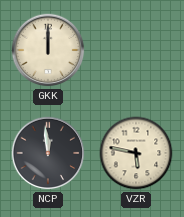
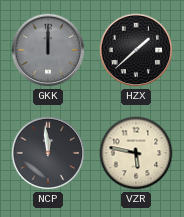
GKK dial: cream -> grey
HZX: none -> 1:38
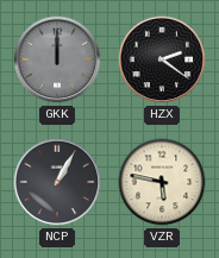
HZX: 1:38 -> 2:21
NCP: 11:59 -> 1:05
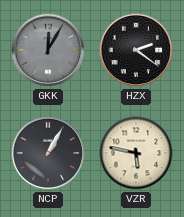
GKK: 12:00 -> 12:05
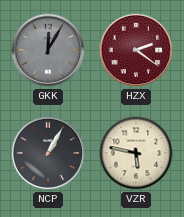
HZX dial: black -> burgundy
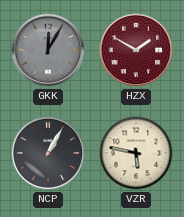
HZX: 2:21 -> 1:50
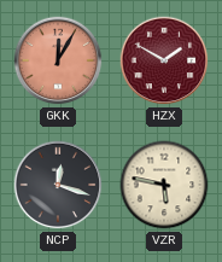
GKK dial: grey -> salmon
NCP: 1:05 -> 12:18
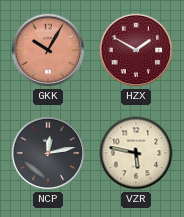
GKK: 12:05 -> 10:05
NCP: 12:18 -> 12:13
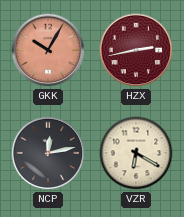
HZX: 1:50 -> 2:43
VZR: 5:47 -> 6:20
